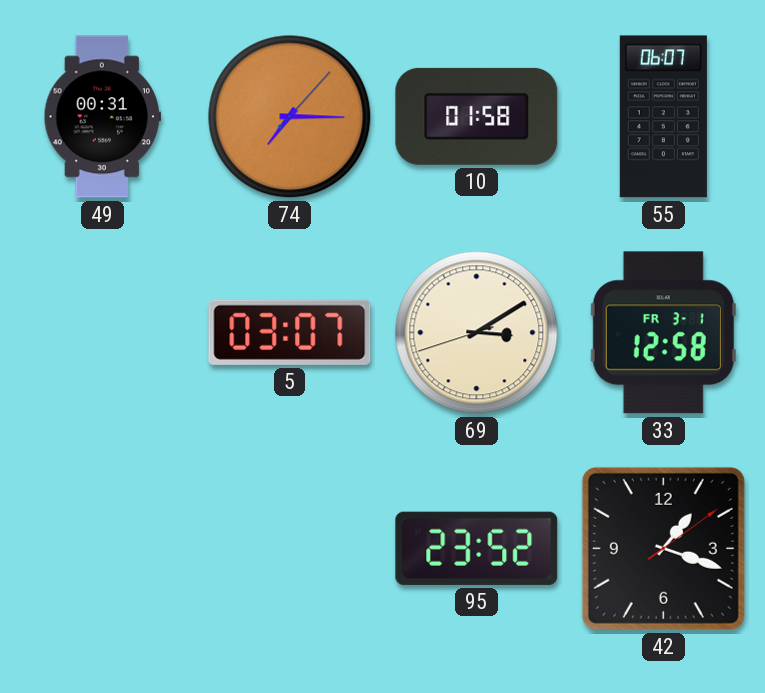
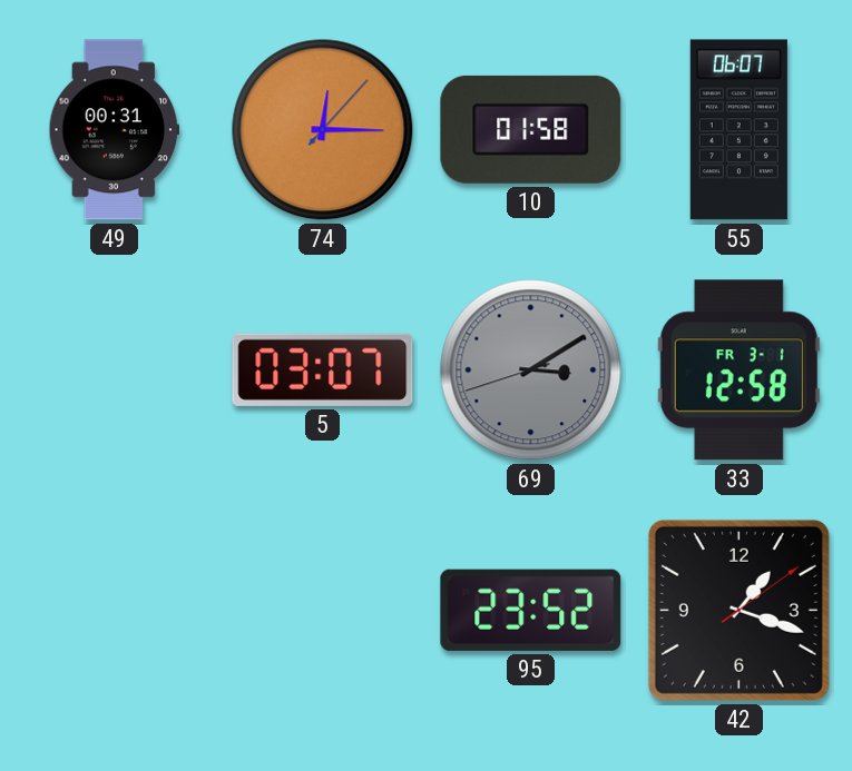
74: 7:15 -> 12:15
69 dial: cream -> grey
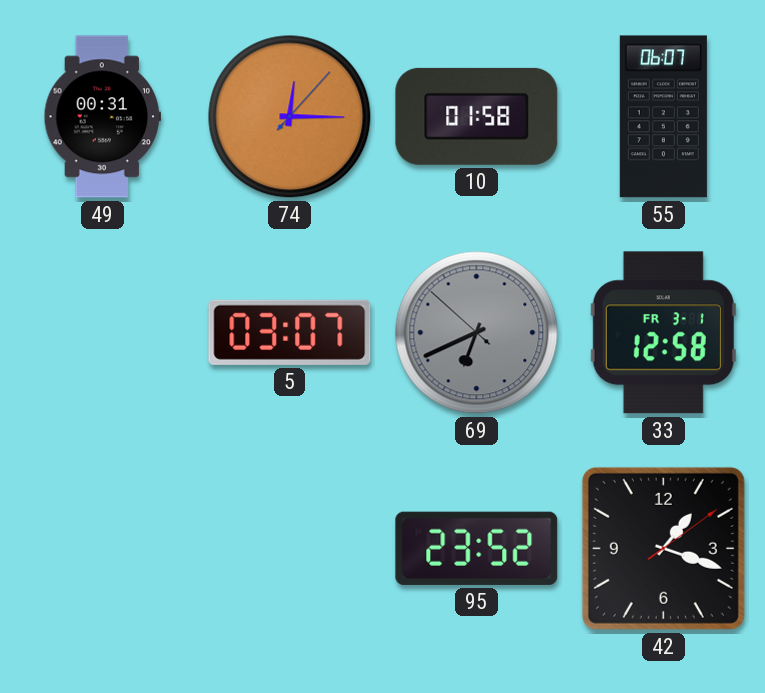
69: 3:09 -> 6:40
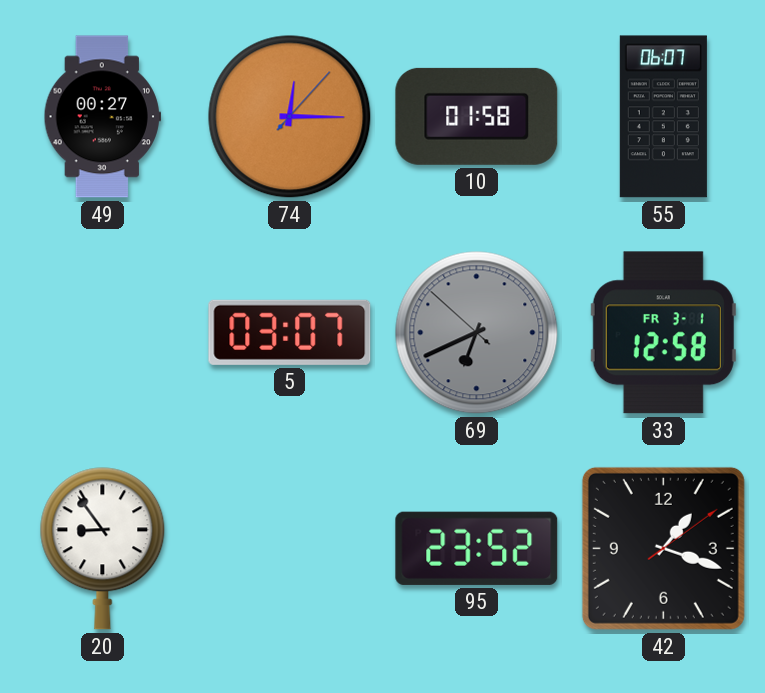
49: 00:31 -> 00:27
20: none -> 8:54
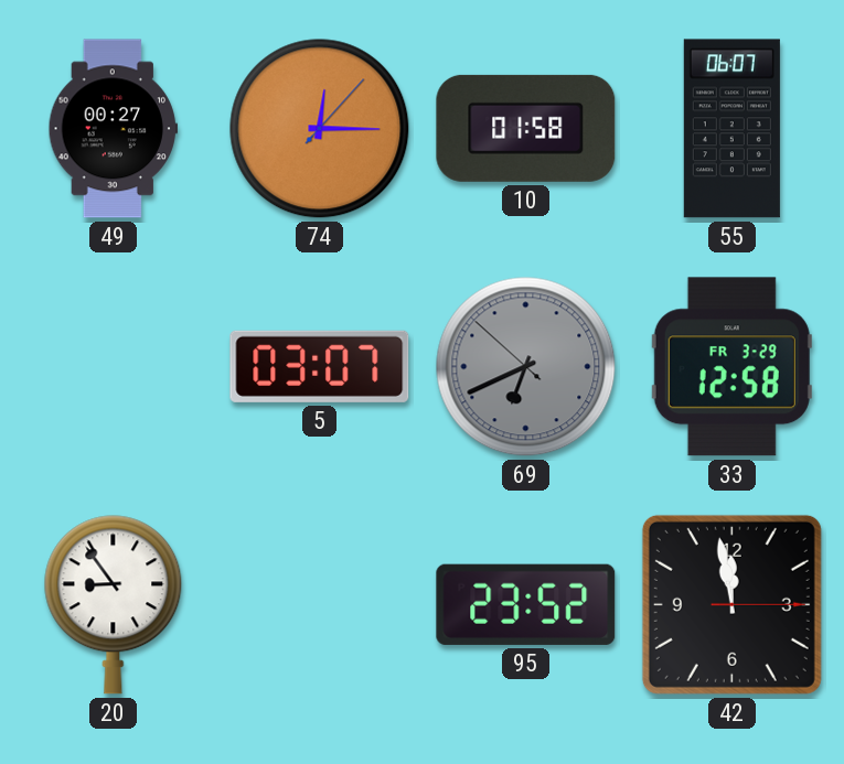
33 date: FR 3-1 -> FR 3-29
42: 1:18 -> 11:58
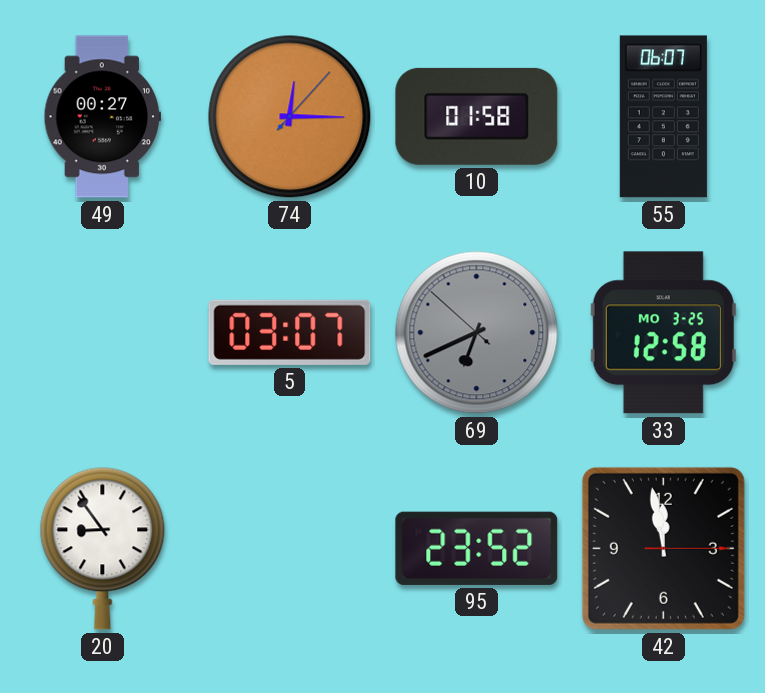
33 date: FR 3-29 -> MO 3-25
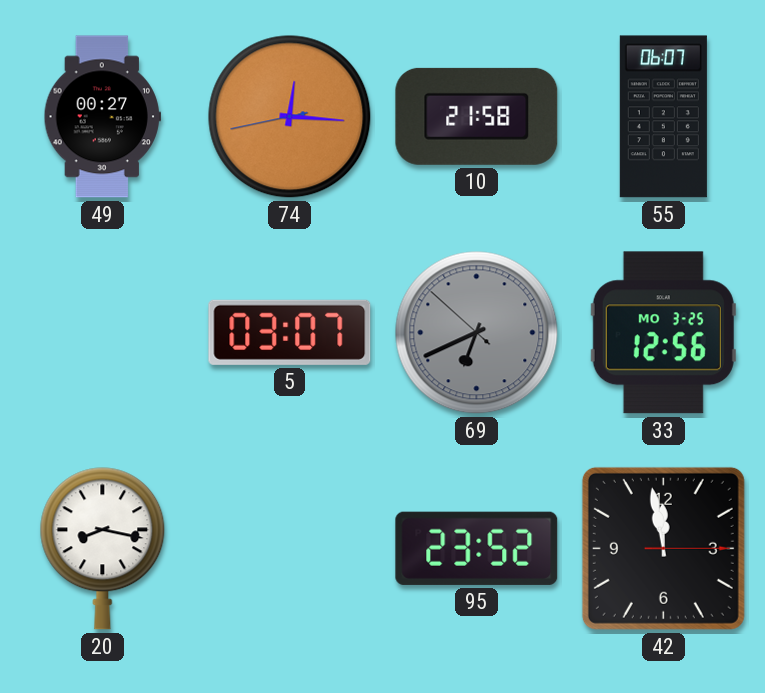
74: 12:15:07 -> 12:15:43
10: 01:58 -> 21:58
33: 12:58 -> 12:56
20: 8:54 -> 8:17
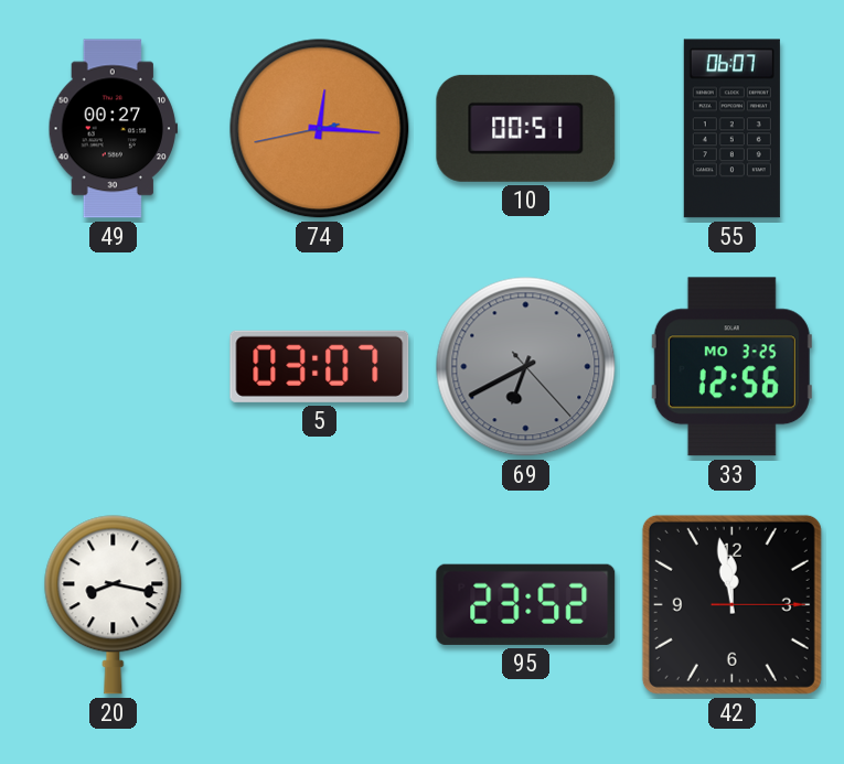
10: 21:58 -> 00:51
69: 6:40:52 -> 6:40:23
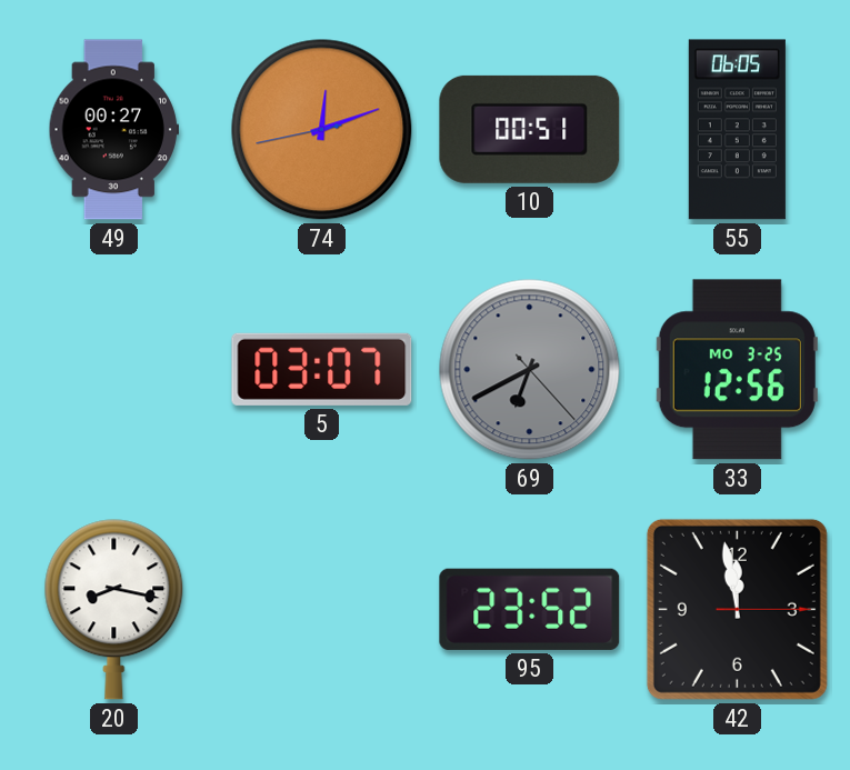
74: 12:15 -> 12:11
55: 06:07 -> 06:05
